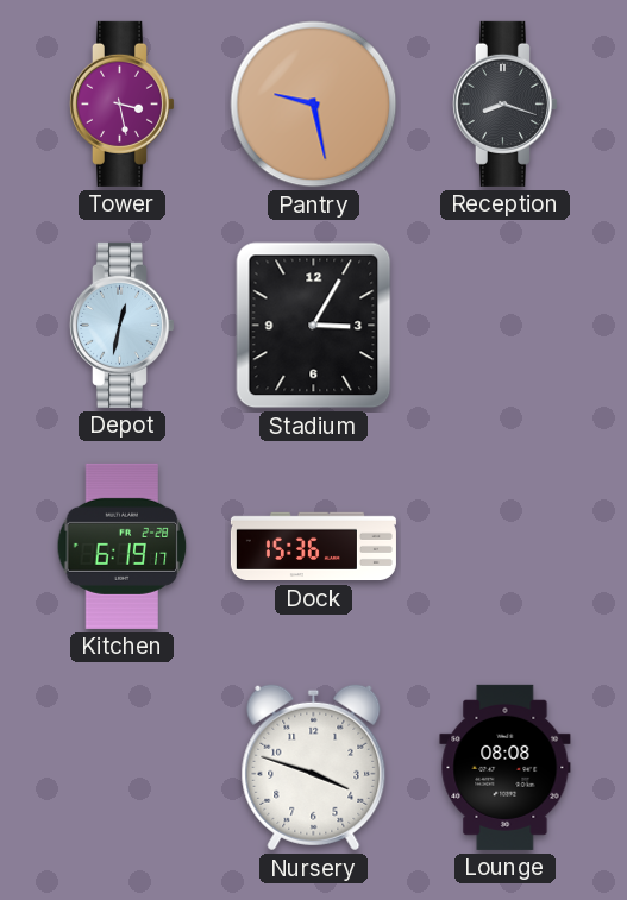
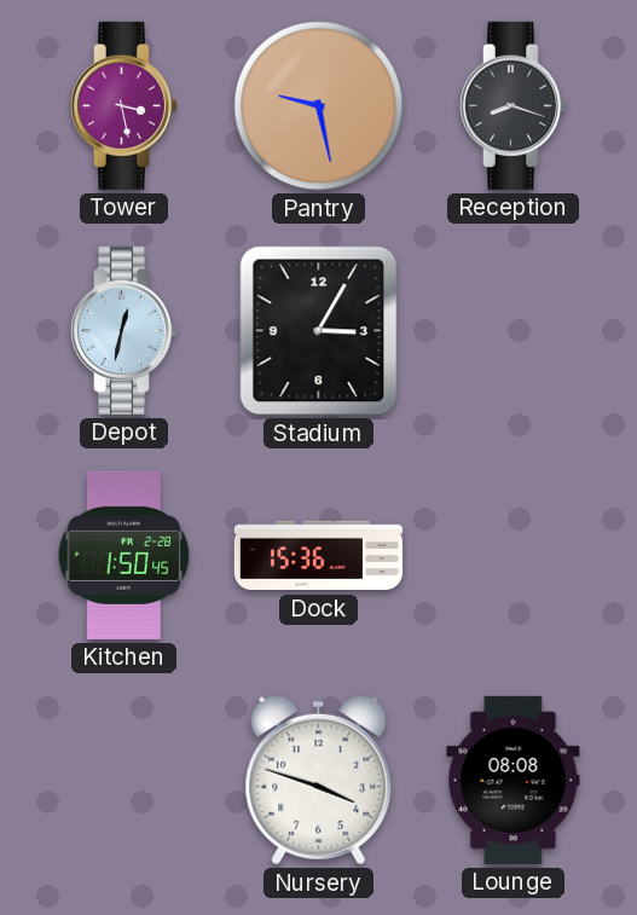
Kitchen: 6:19 -> 1:50
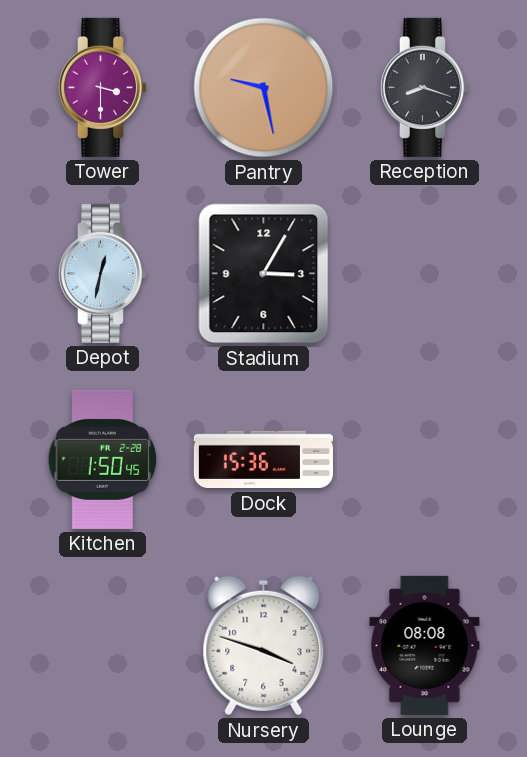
Tower: 3:28 -> 3:30
